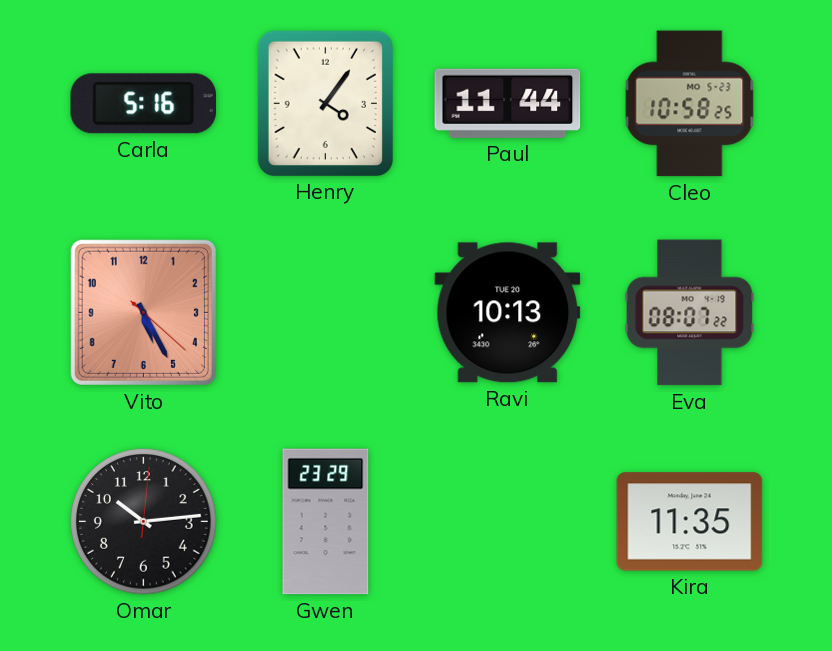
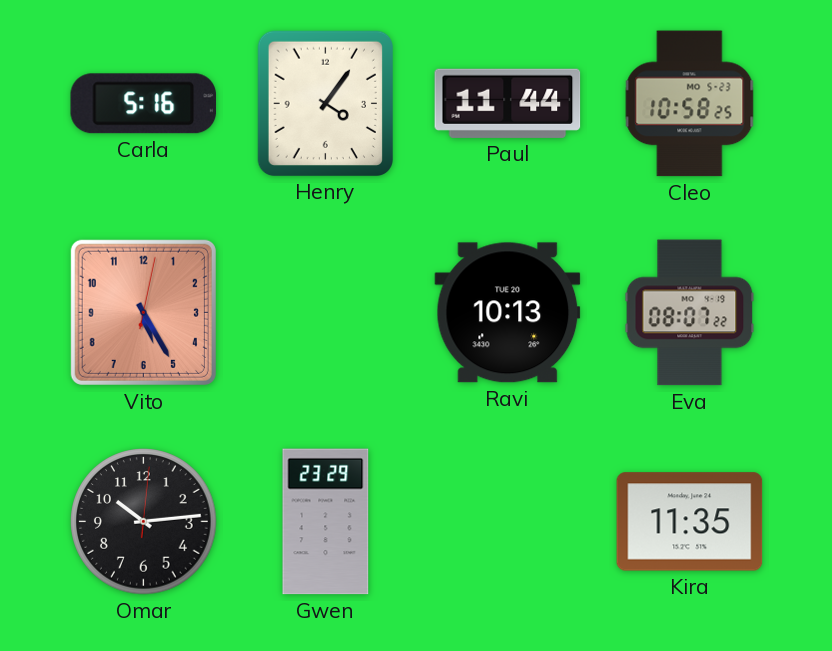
Vito: 5:25:22 -> 5:25:02
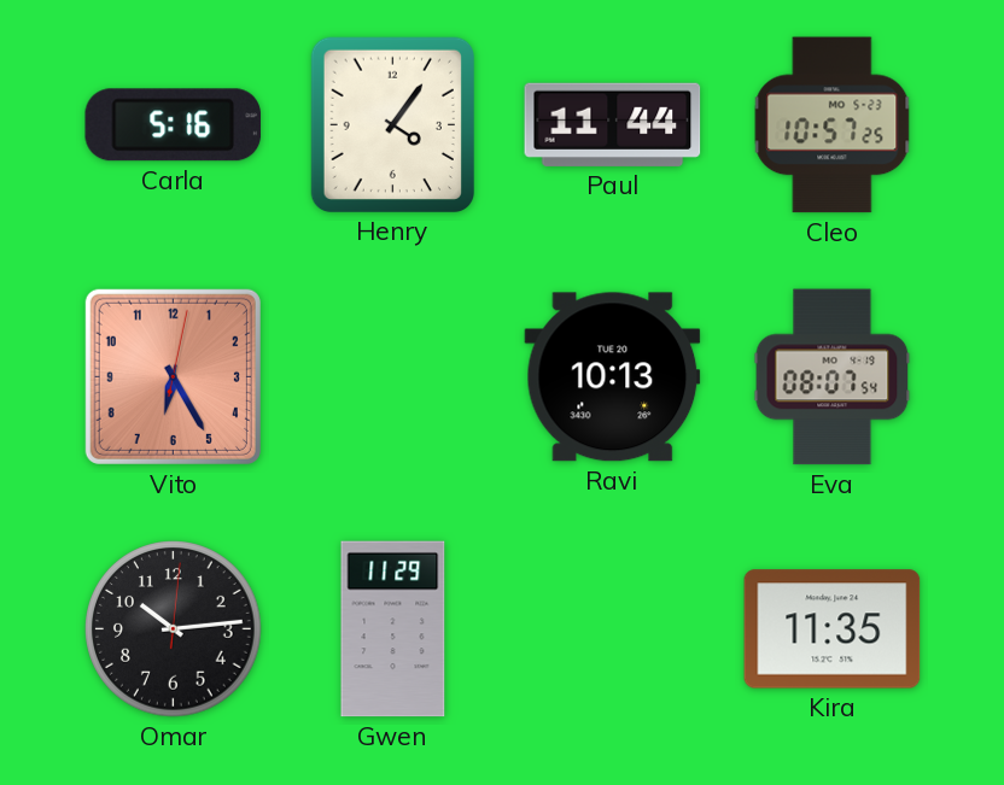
Cleo: 10:58 -> 10:57
Vito: 5:25 -> 6:25
Eva: 08:07:22 -> 08:07:54
Gwen: 23:29 -> 11:29
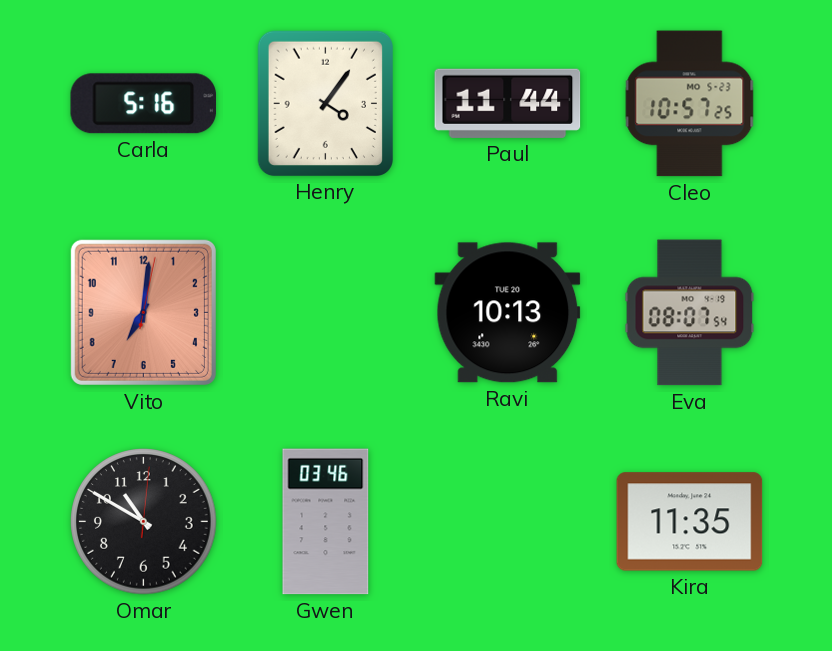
Vito: 6:25 -> 7:01
Omar: 10:14 -> 10:50
Gwen: 11:29 -> 03:46
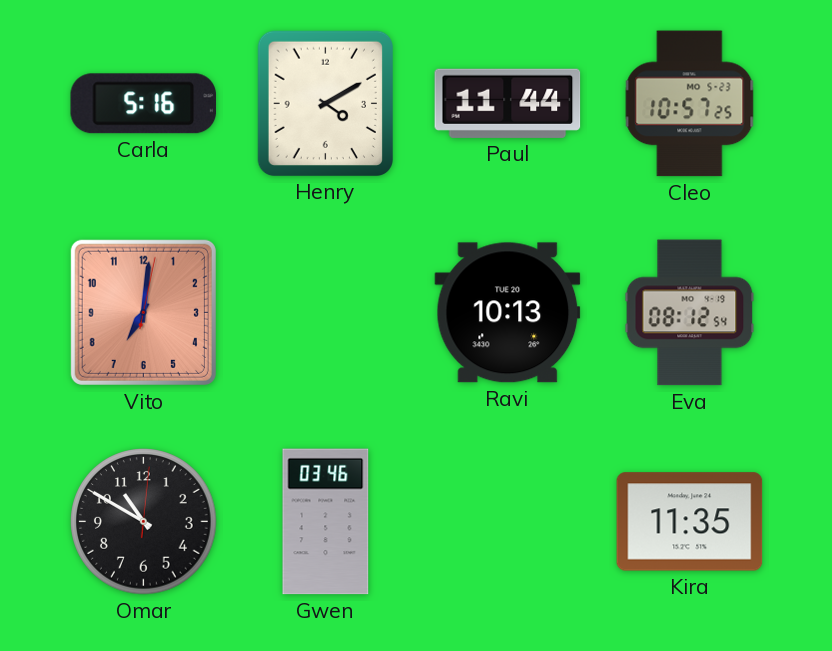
Henry: 4:06 -> 4:10
Eva: 08:07 -> 08:12
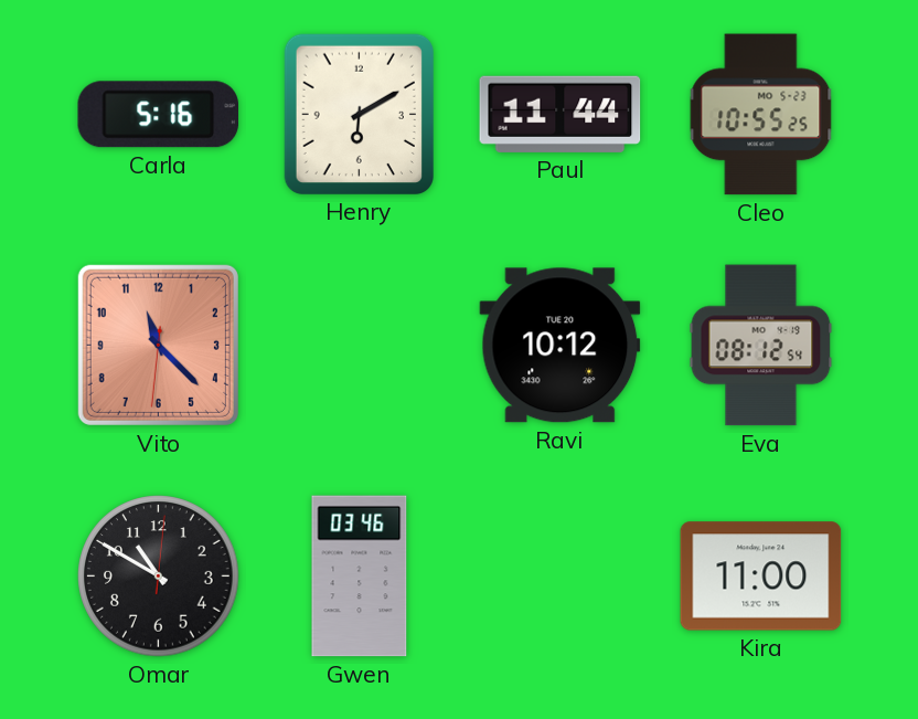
Henry: 4:10 -> 6:10
Cleo: 10:57 -> 10:55
Vito: 7:01 -> 11:22
Ravi: 10:13 -> 10:12
Kira: 11:35 -> 11:00
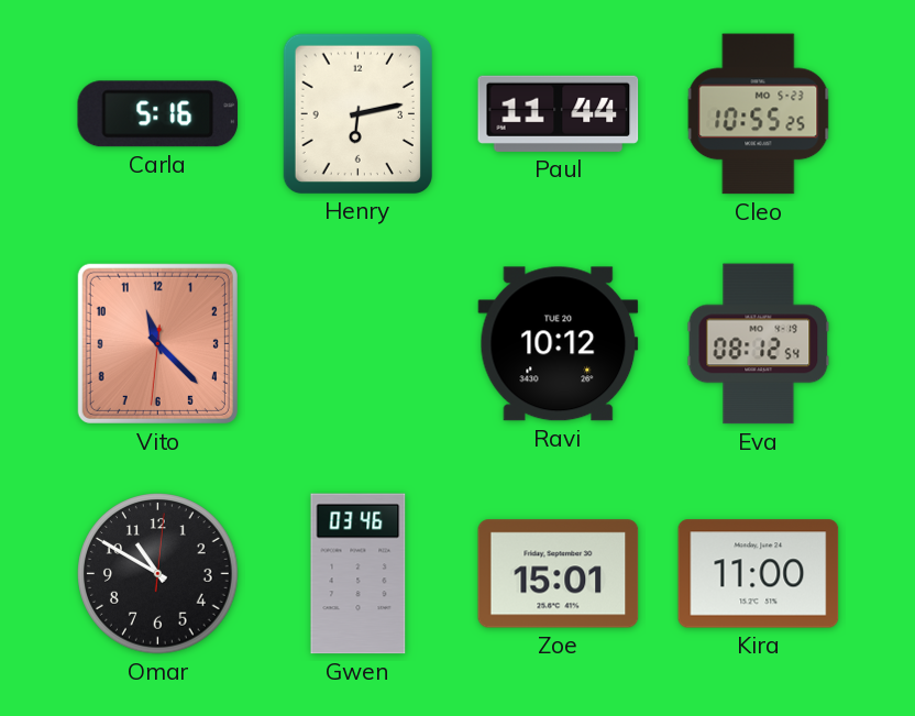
Henry: 6:10 -> 6:13
Zoe: none -> 15:01
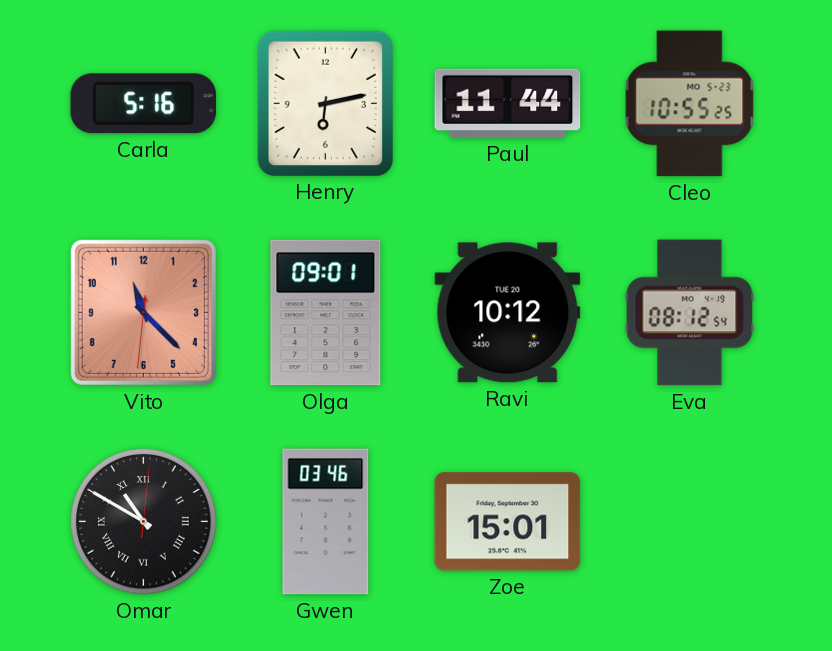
Olga: none -> 09:01
Omar numerals: Arabic -> Roman
Kira: 11:00 -> none
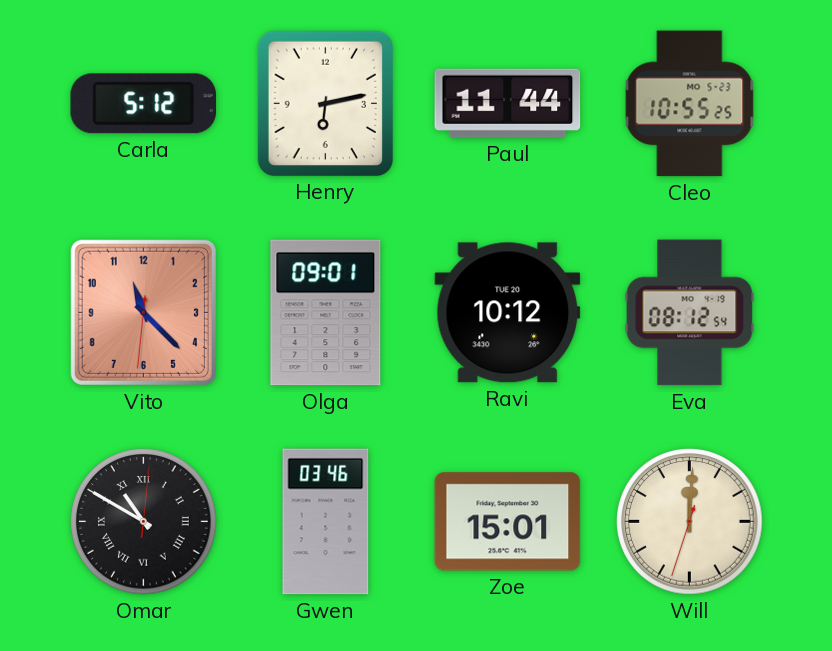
Carla: 5:16 -> 5:12
Will: none -> 12:00
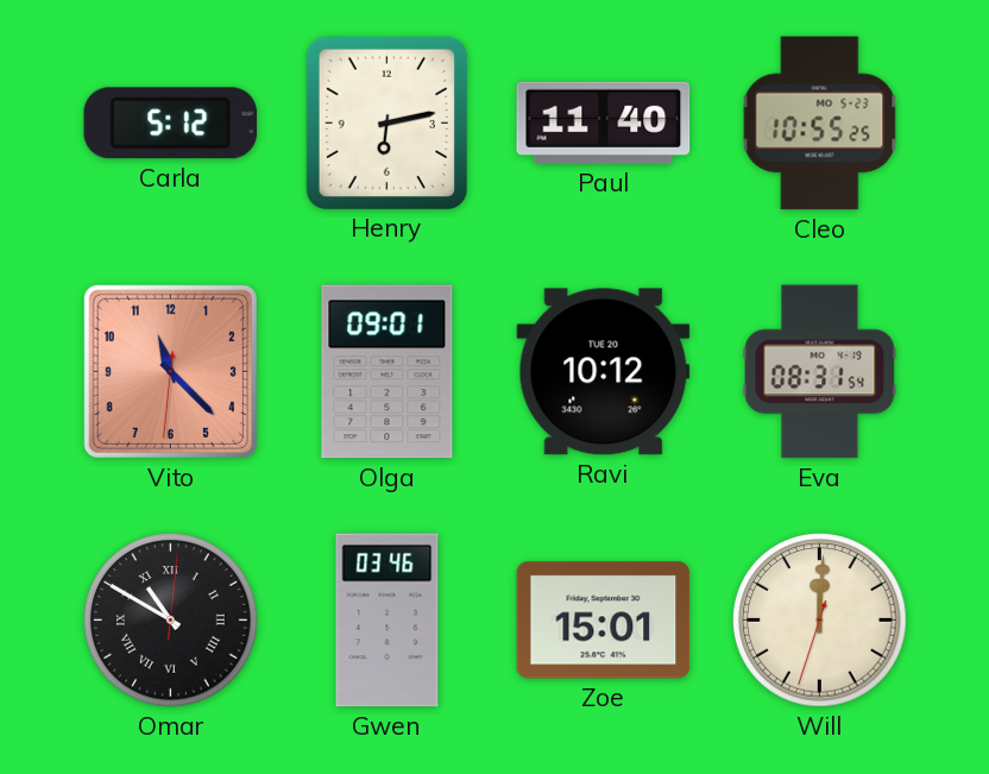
Paul: 11:44 -> 11:40
Eva: 08:12 -> 08:31
